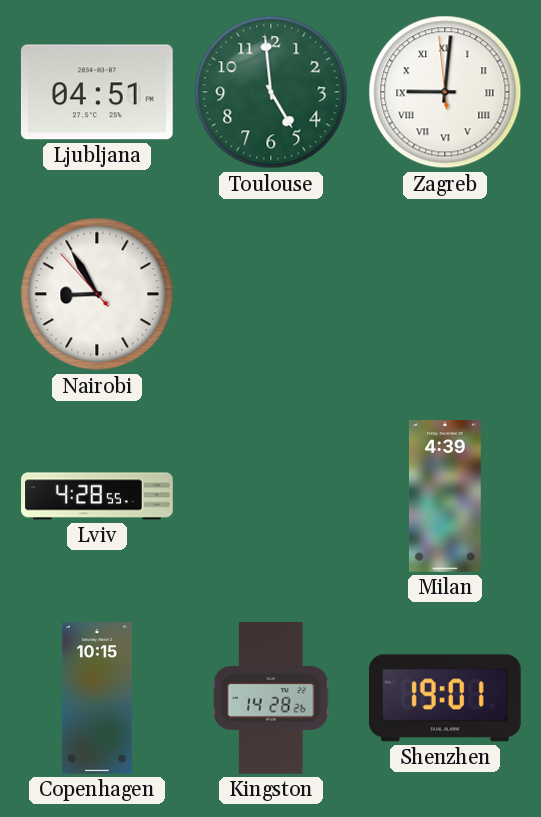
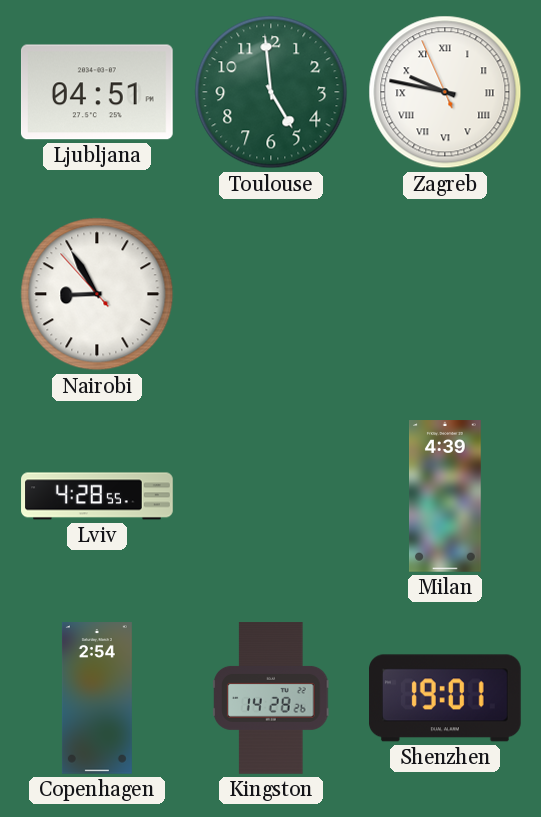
Zagreb: 9:00 -> 9:46
Copenhagen: 10:15 -> 2:54
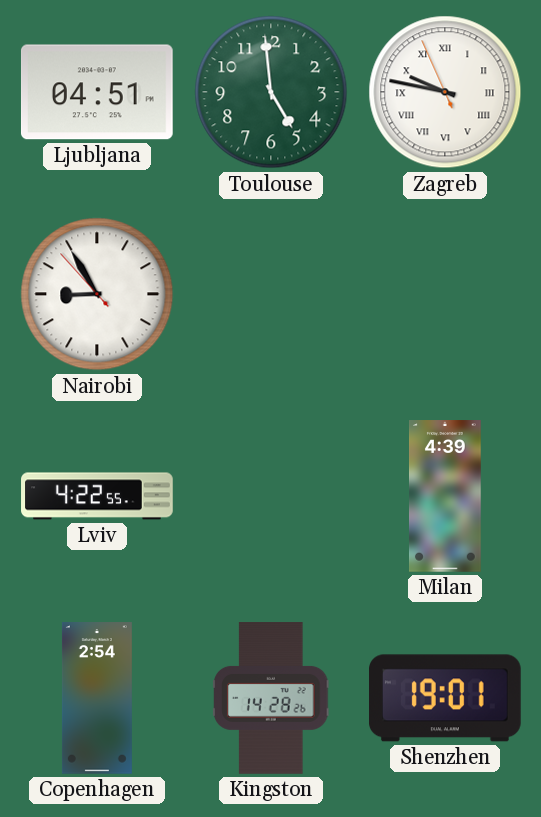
Lviv: 4:28 -> 4:22
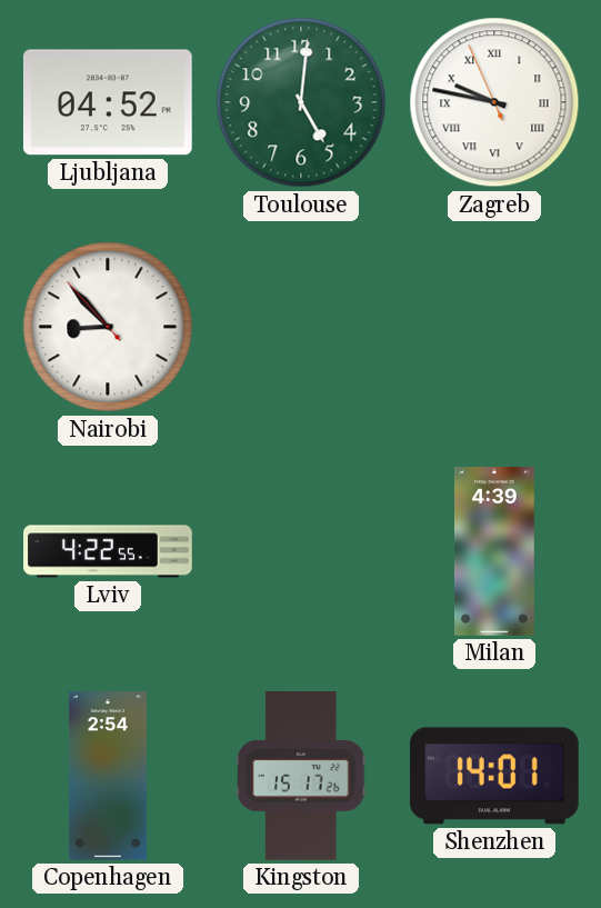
Ljubljana: 04:51 -> 04:52
Toulouse: 4:59 -> 5:01
Nairobi: 8:54 -> 8:52
Kingston: 14:28 -> 15:17
Shenzhen: 19:01 -> 14:01
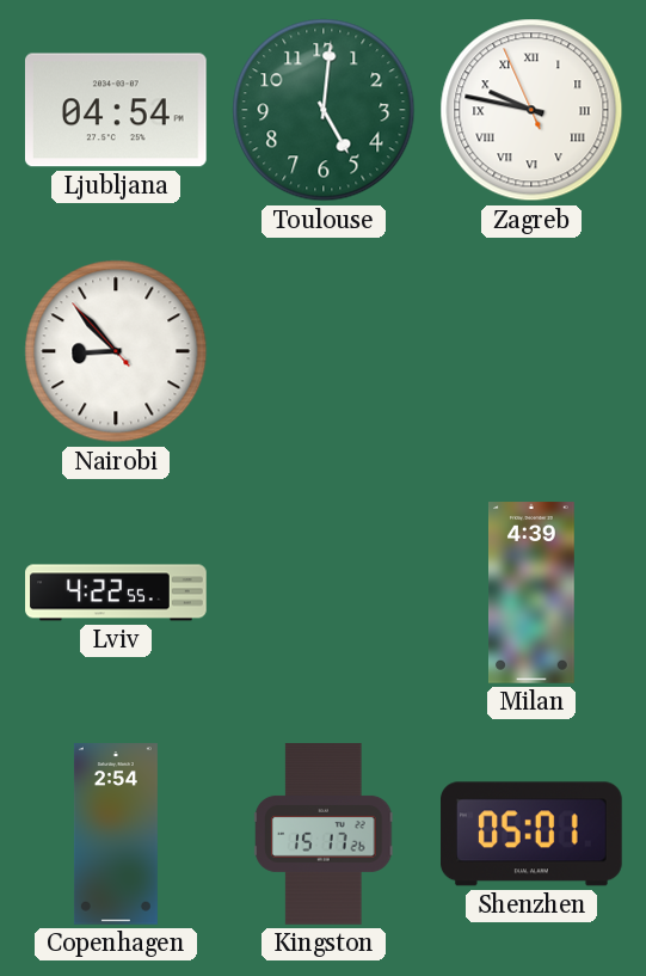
Ljubljana: 04:52 -> 04:54
Shenzhen: 14:01 -> 05:01
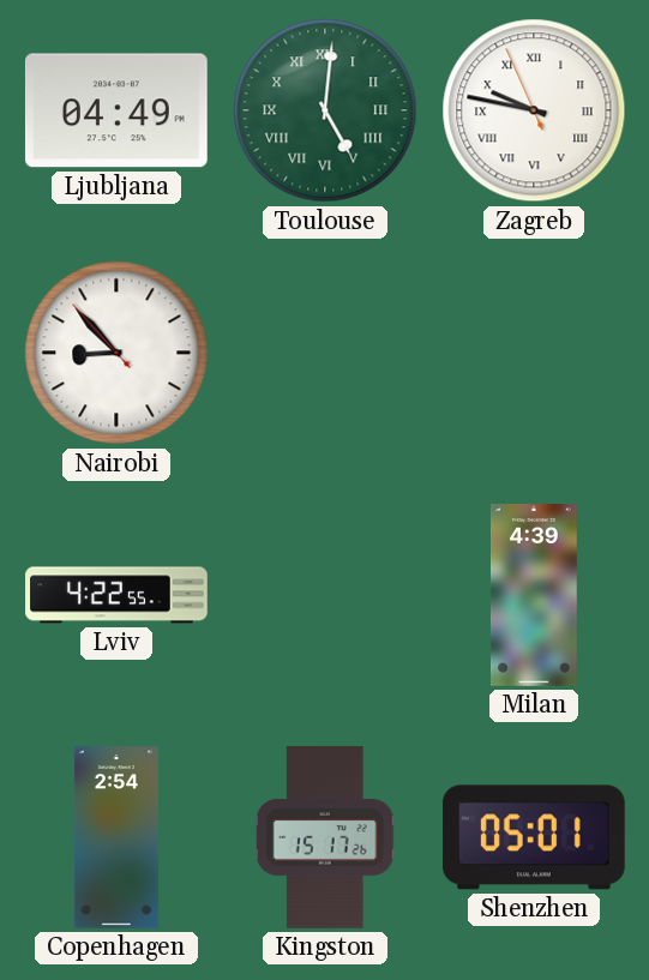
Ljubljana: 04:54 -> 04:49
Toulouse numerals: Arabic -> Roman
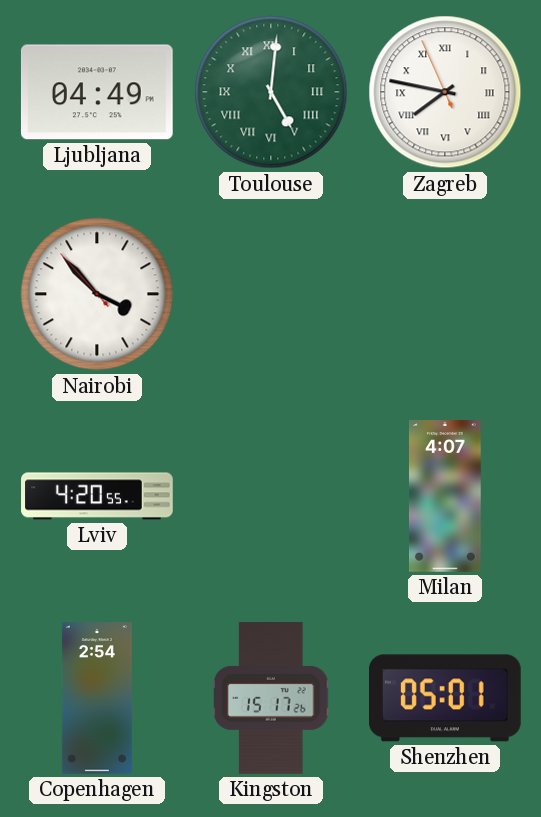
Zagreb: 9:46 -> 7:46
Nairobi: 8:52 -> 3:52
Lviv: 4:22 -> 4:20
Milan: 4:39 -> 4:07
